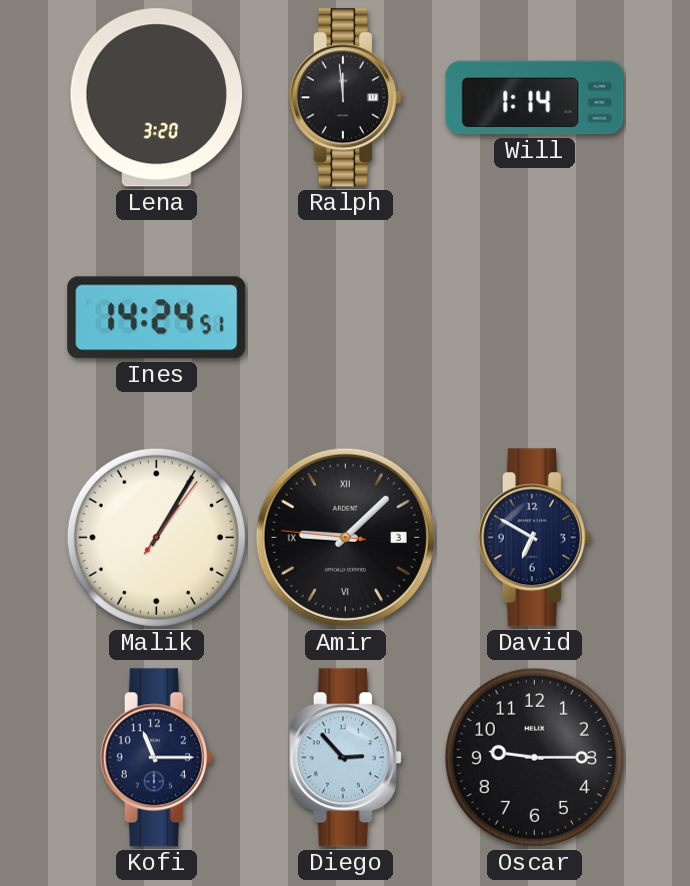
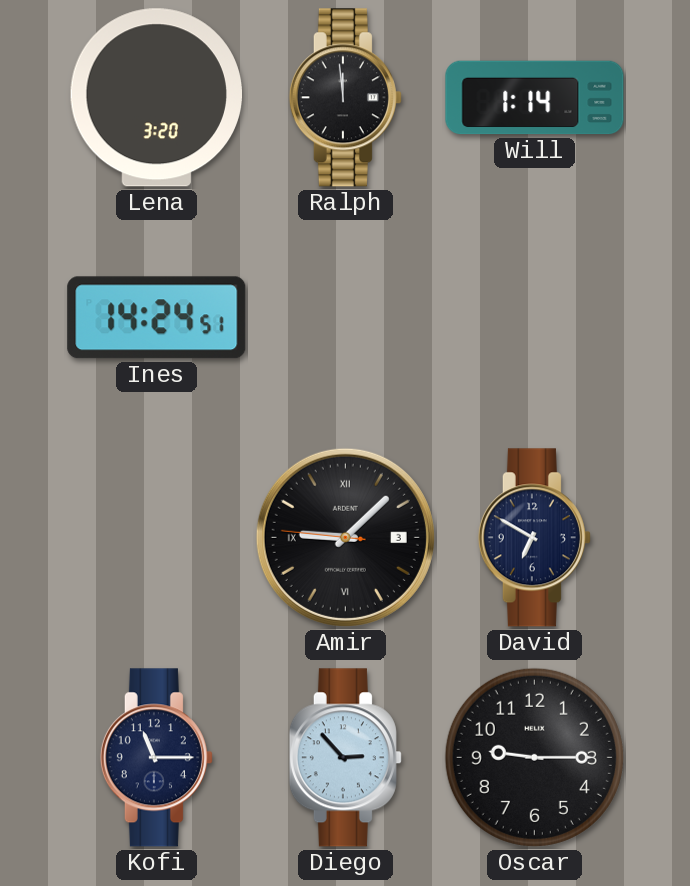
Malik: 1:05 -> none
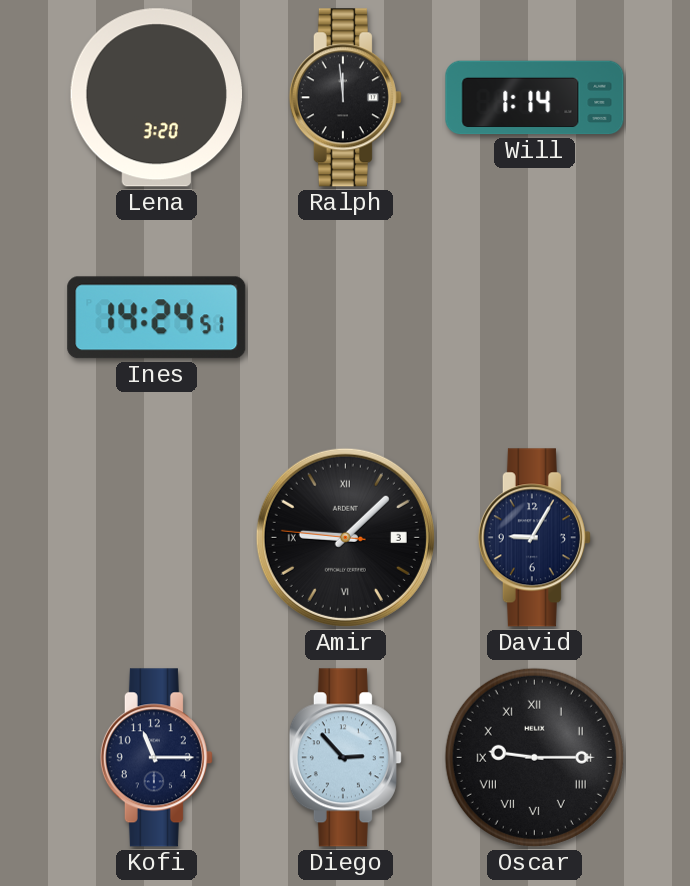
David: 6:50 -> 9:05
Oscar numerals: Arabic -> Roman
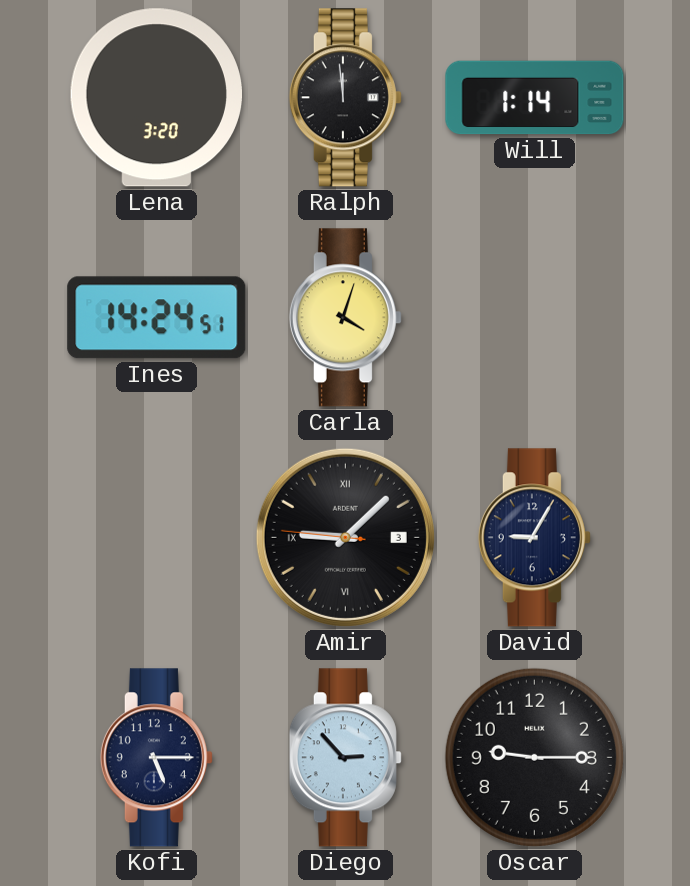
Carla: none -> 4:03
Kofi: 11:15 -> 5:15
Oscar numerals: Roman -> Arabic
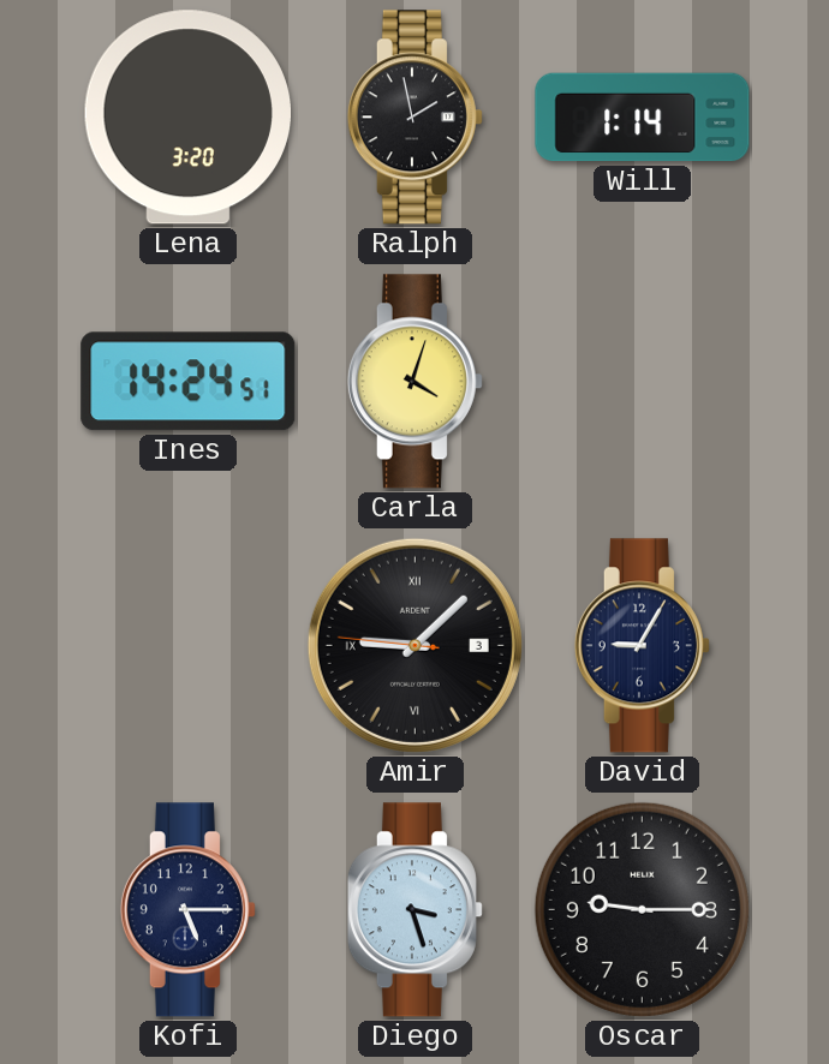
Ralph: 11:59 -> 1:58
Diego: 2:53 -> 3:27
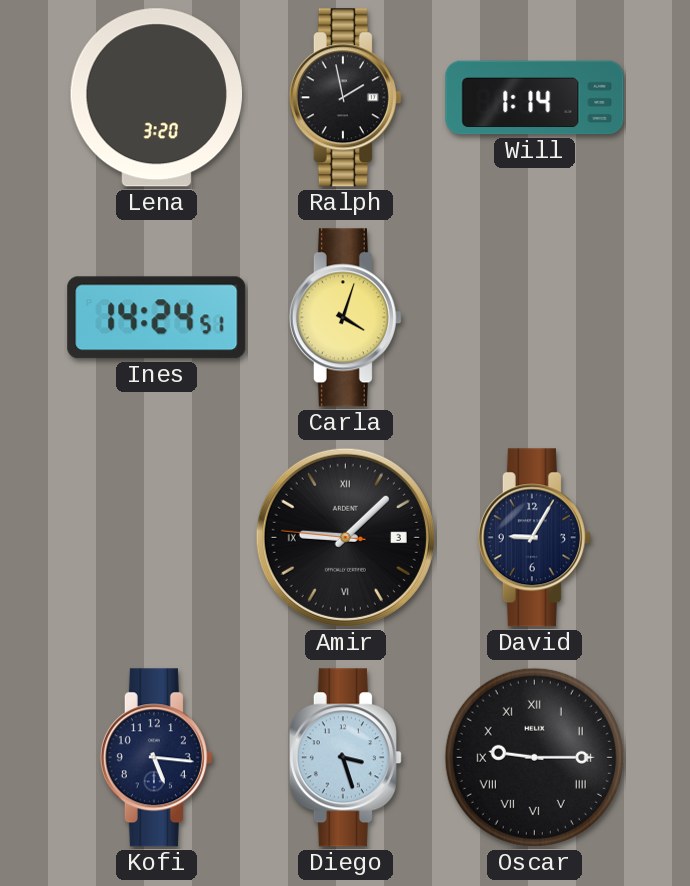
Kofi: 5:15 -> 5:16
Oscar numerals: Arabic -> Roman
